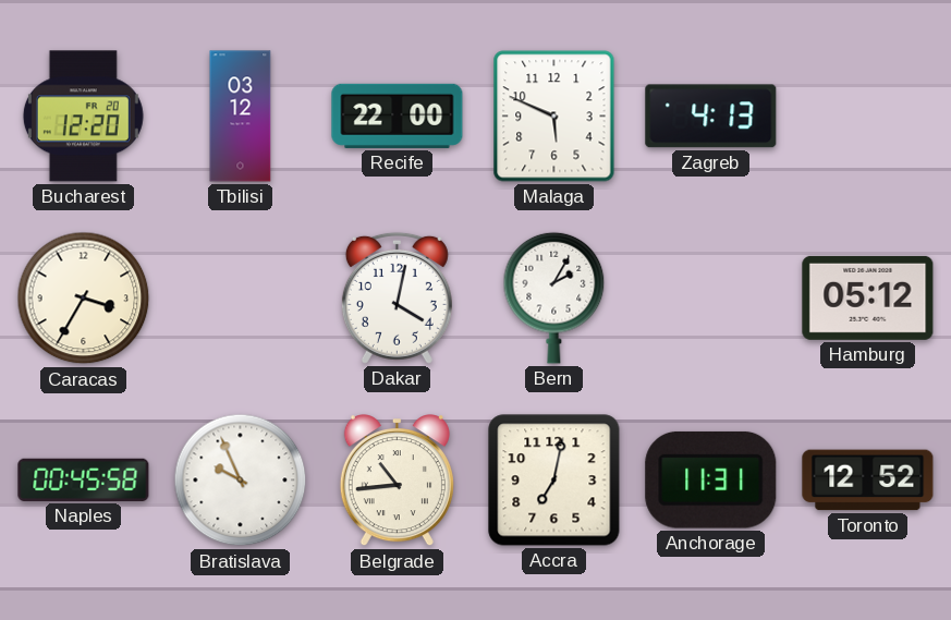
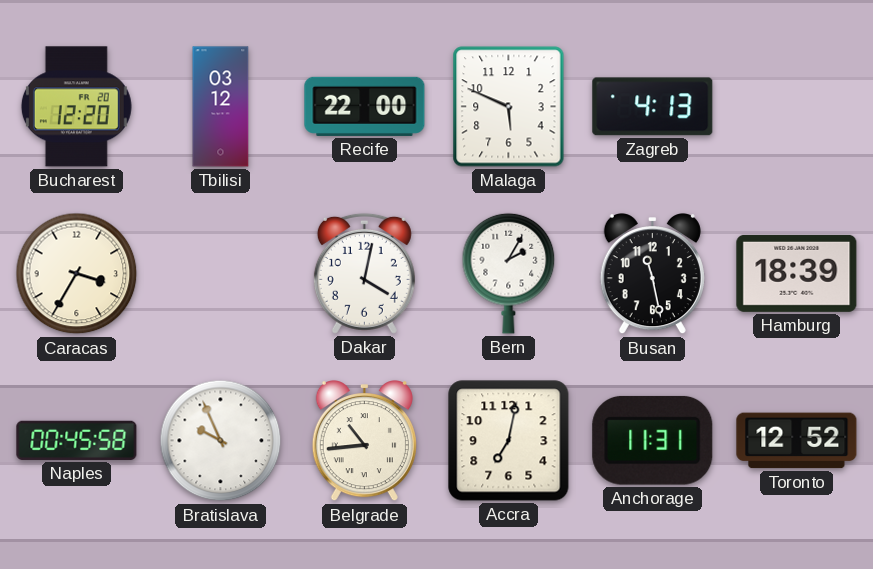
Busan: none -> 11:28
Hamburg: 05:12 -> 18:39
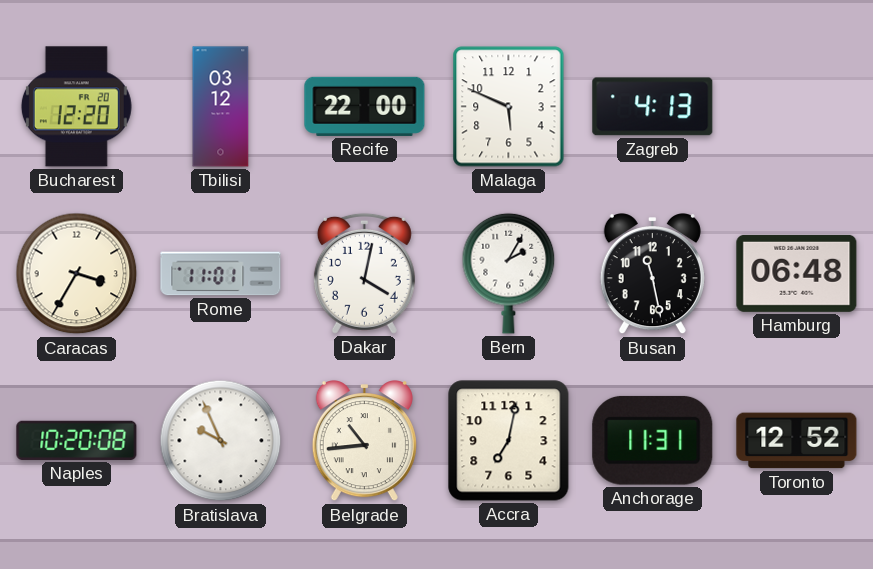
Rome: none -> 11:01
Hamburg: 18:39 -> 06:48
Naples: 00:45 -> 10:20
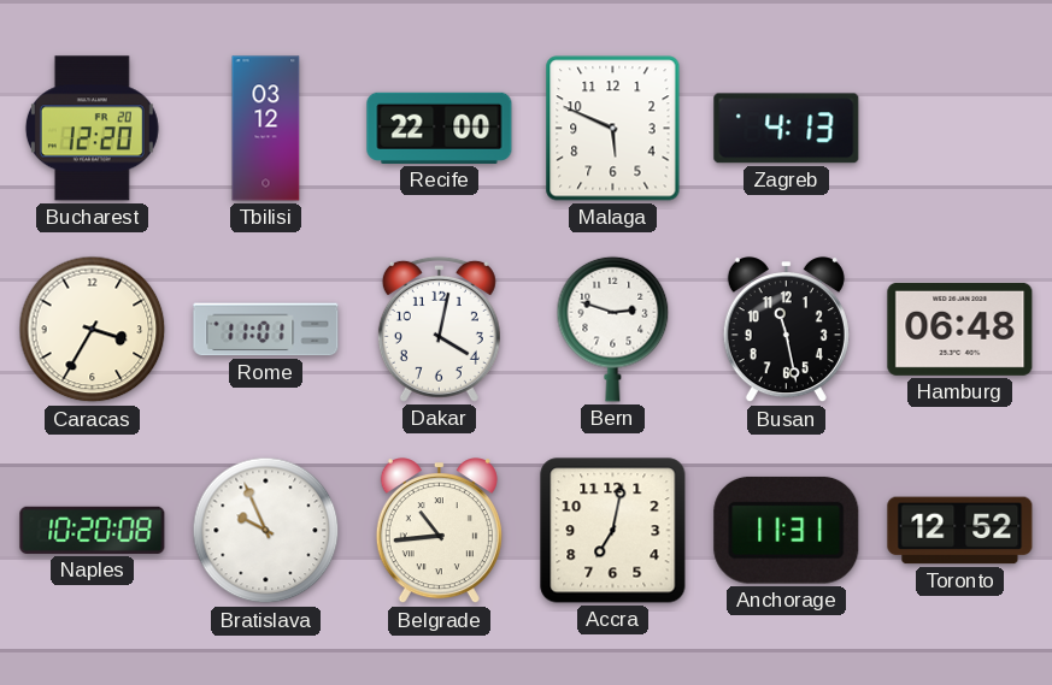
Bern: 2:05 -> 2:48
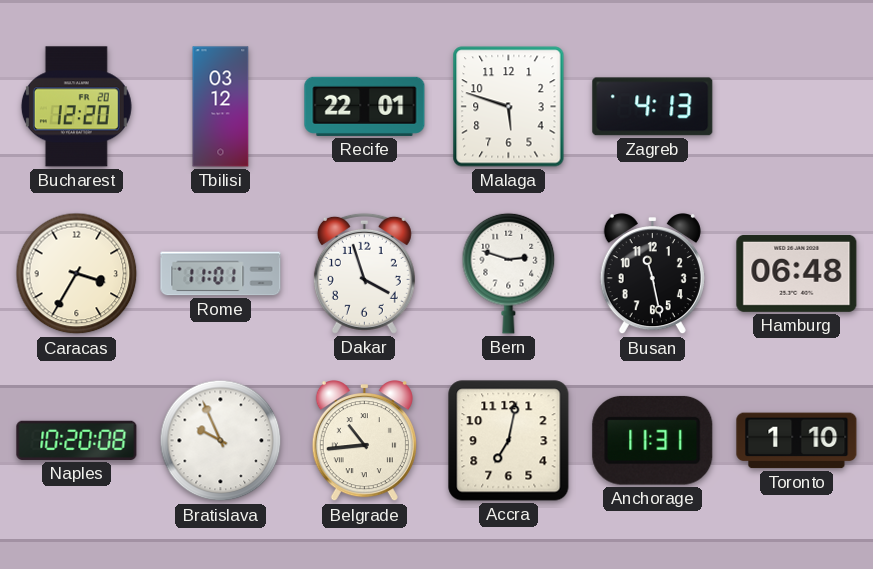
Recife: 22:00 -> 22:01
Malaga: 5:49 -> 5:48
Dakar: 4:02 -> 3:57
Toronto: 12:52 -> 1:10
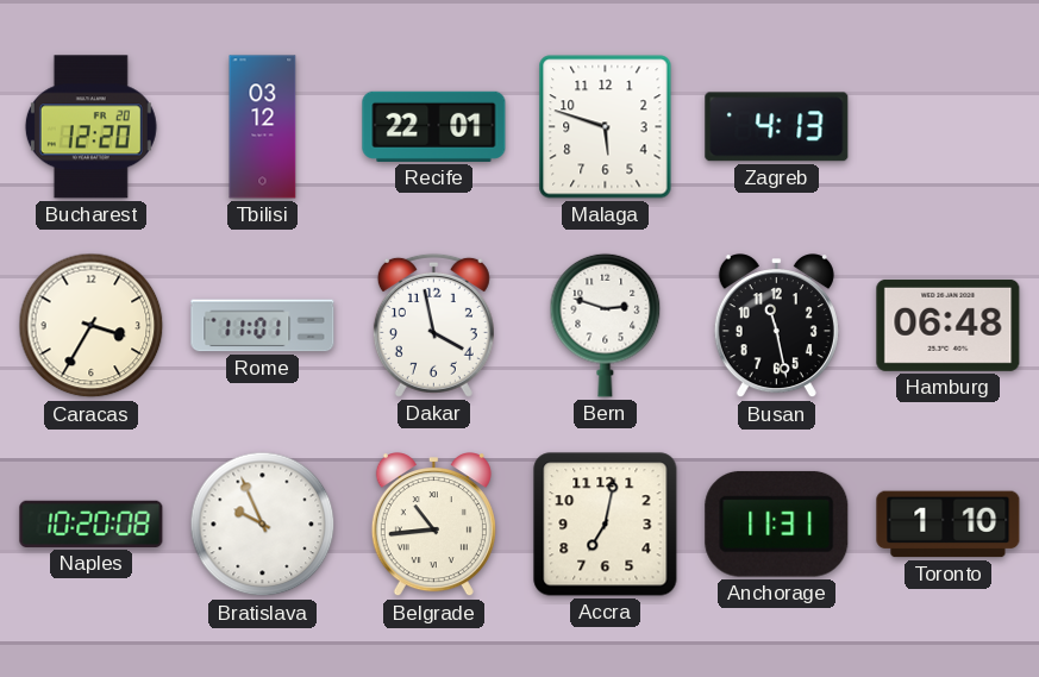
Dakar: 3:57 -> 3:58
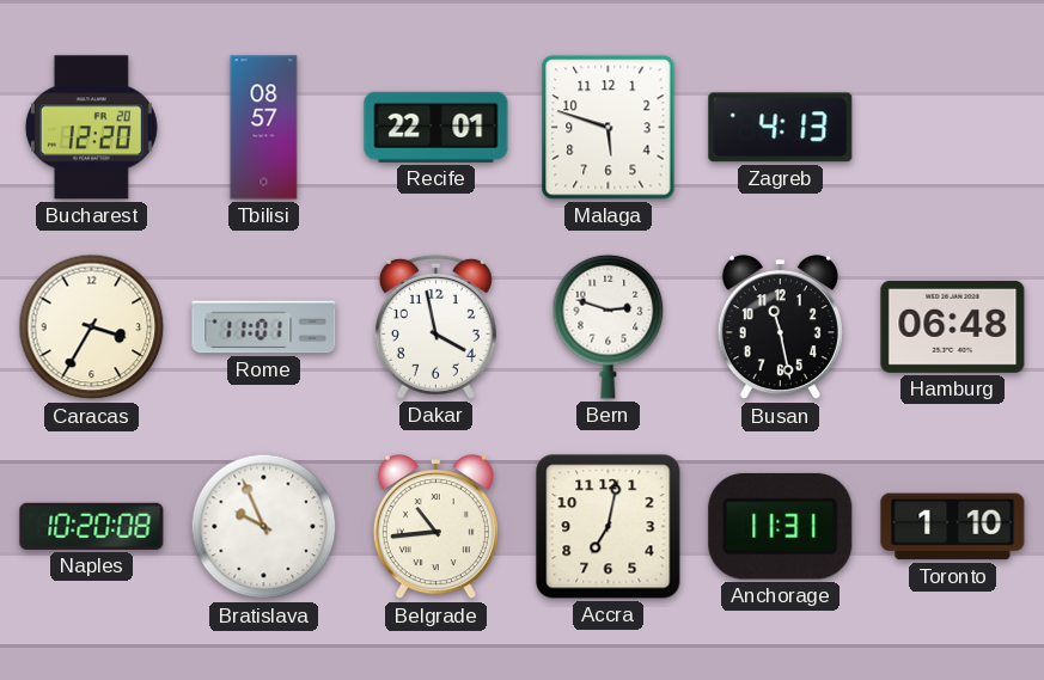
Tbilisi: 03:12 -> 08:57
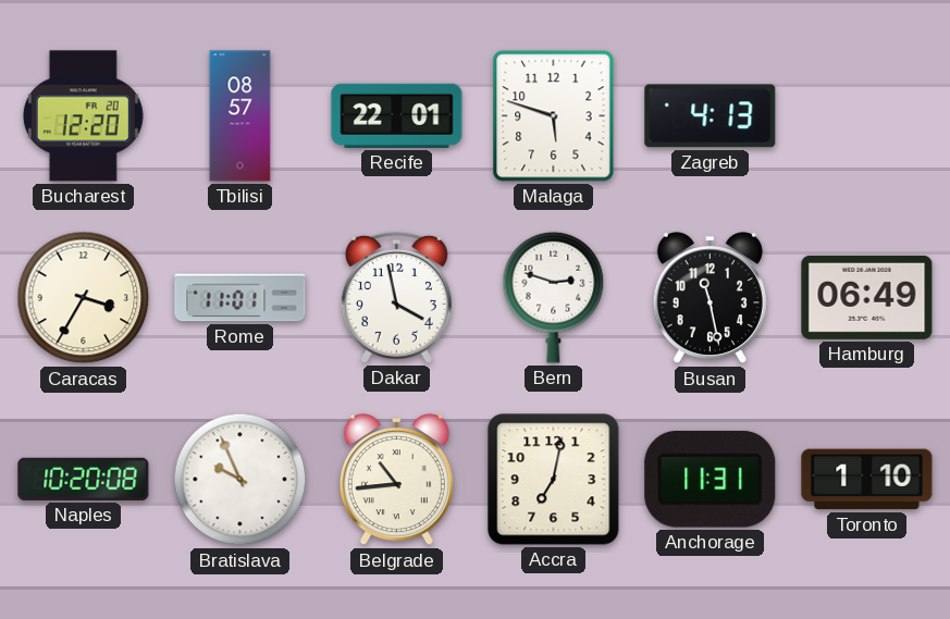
Hamburg: 06:48 -> 06:49
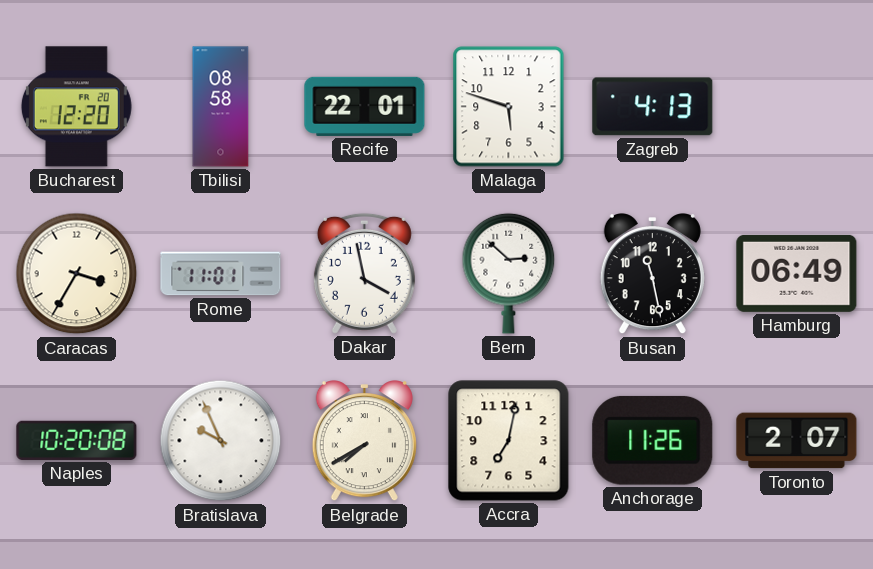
Tbilisi: 08:57 -> 08:58
Bern: 2:48 -> 2:52
Belgrade: 10:44 -> 7:40
Anchorage: 11:31 -> 11:26
Toronto: 1:10 -> 2:07
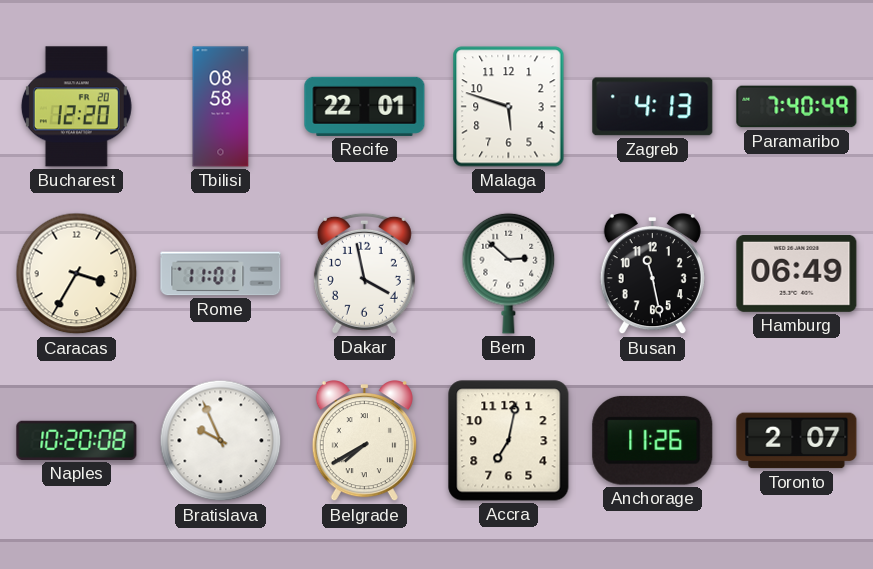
Paramaribo: none -> 7:40
